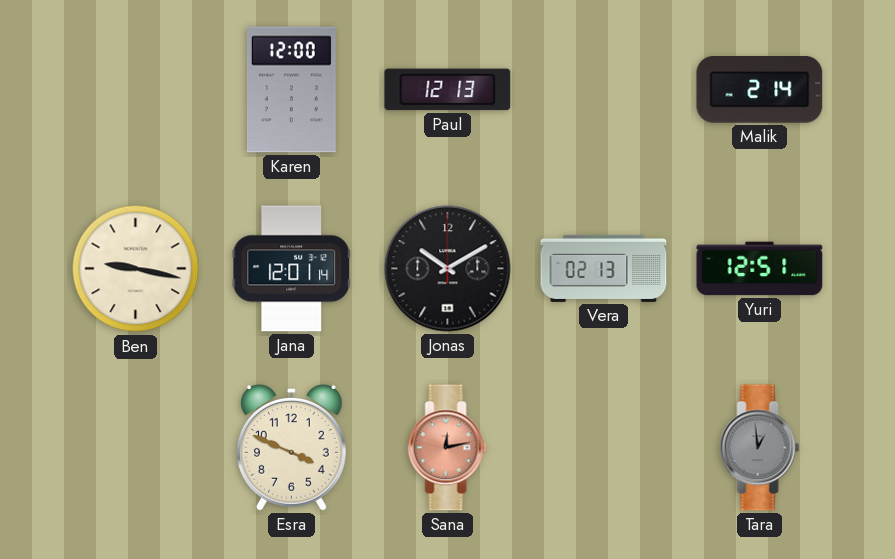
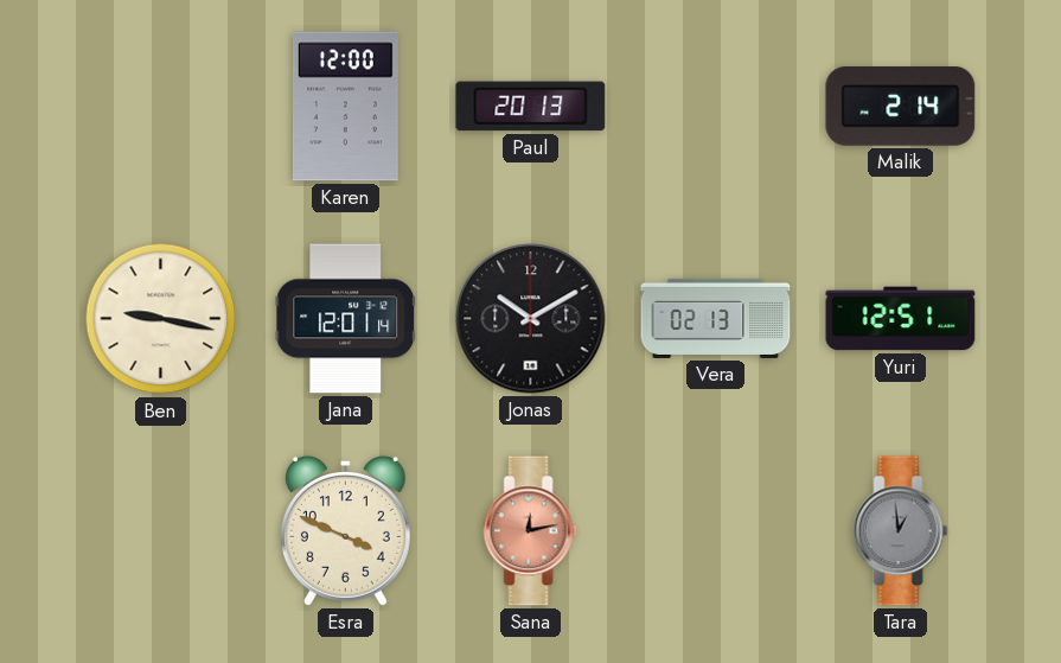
Paul: 12:13 -> 20:13
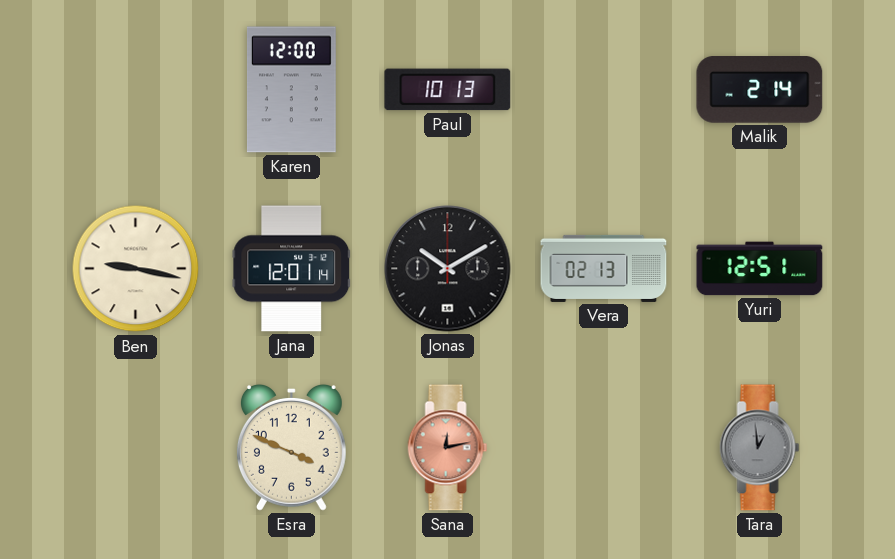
Paul: 20:13 -> 10:13
